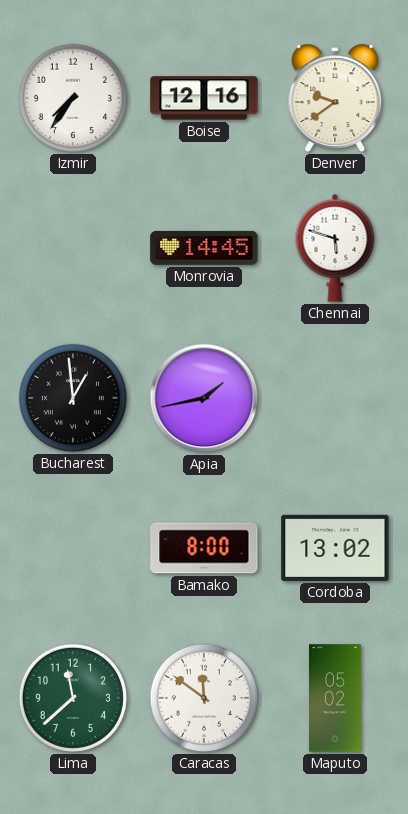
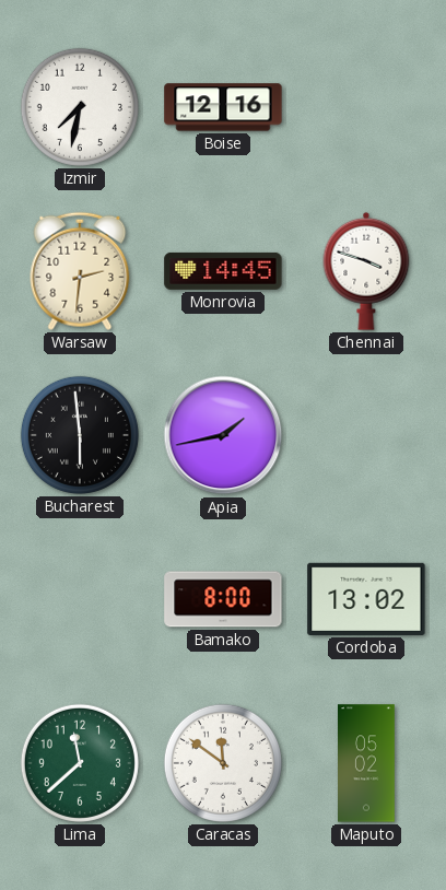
Izmir: 7:36 -> 7:32
Denver: 9:39 -> none
Warsaw: none -> 2:31
Chennai: 5:48 -> 3:48
Bucharest: 12:59 -> 5:59
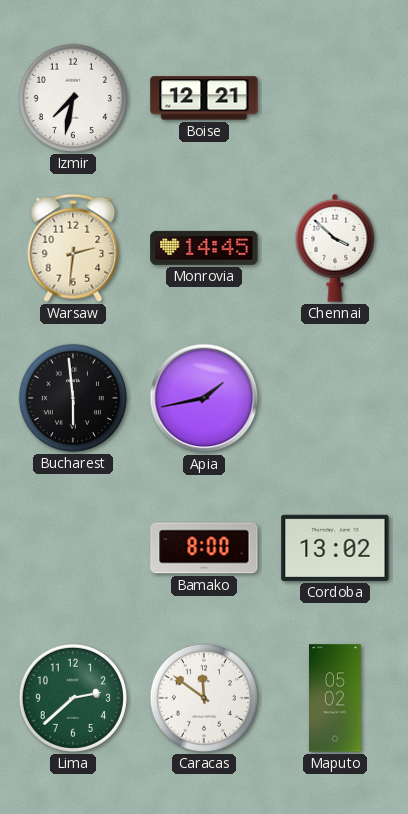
Boise: 12:16 -> 12:21
Chennai: 3:48 -> 3:52
Lima: 11:38 -> 2:38
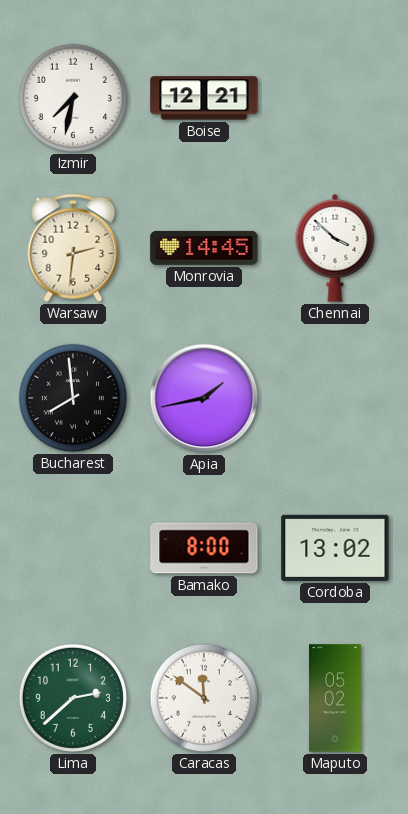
Bucharest: 5:59 -> 7:59
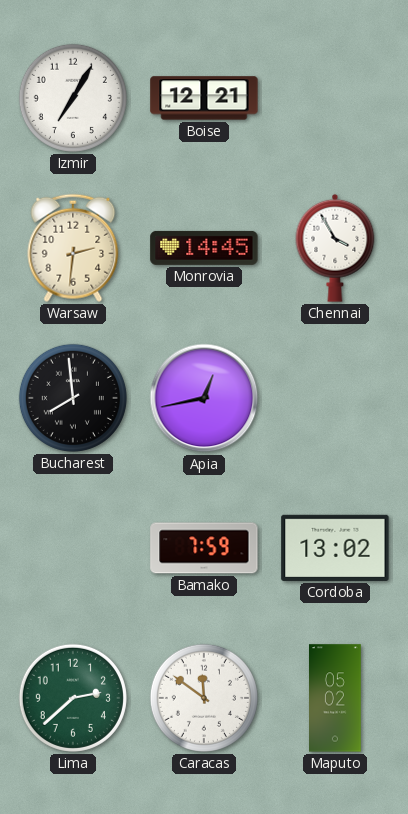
Izmir: 7:32 -> 7:05
Chennai: 3:52 -> 3:55
Apia: 1:43 -> 12:43
Bamako: 8:00 -> 7:59
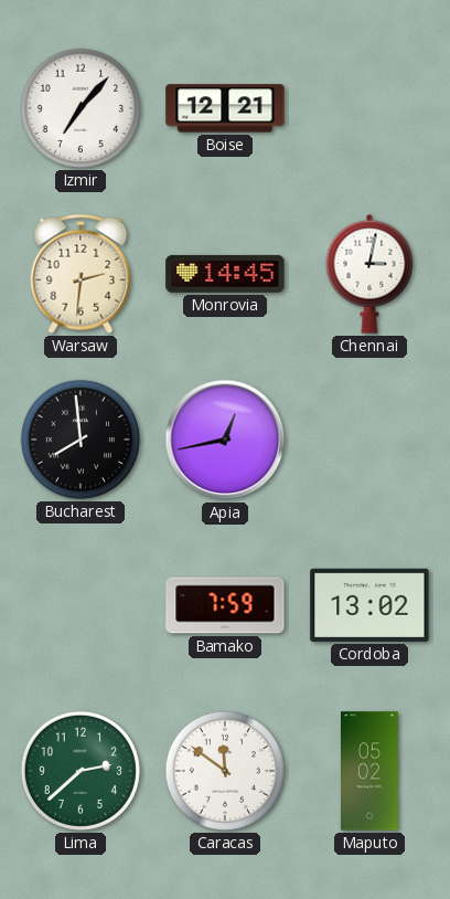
Izmir: 7:05 -> 7:07
Chennai: 3:55 -> 3:02
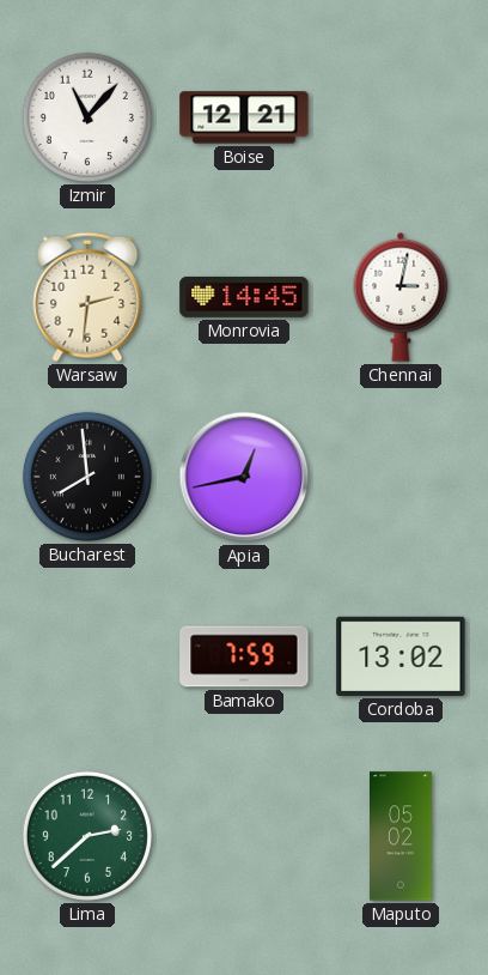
Izmir: 7:07 -> 11:07
Caracas: 11:51 -> none
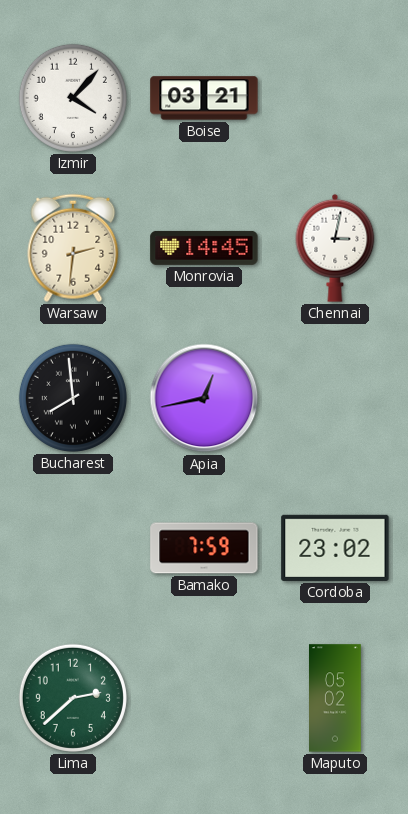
Izmir: 11:07 -> 4:07
Boise: 12:21 -> 03:21
Cordoba: 13:02 -> 23:02
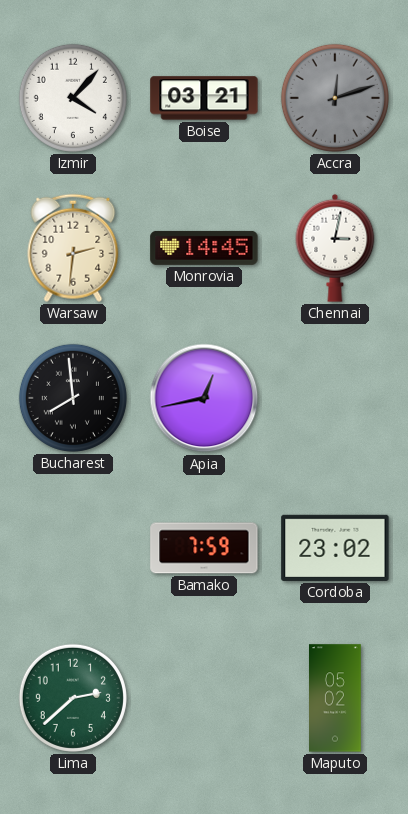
Accra: none -> 12:12
